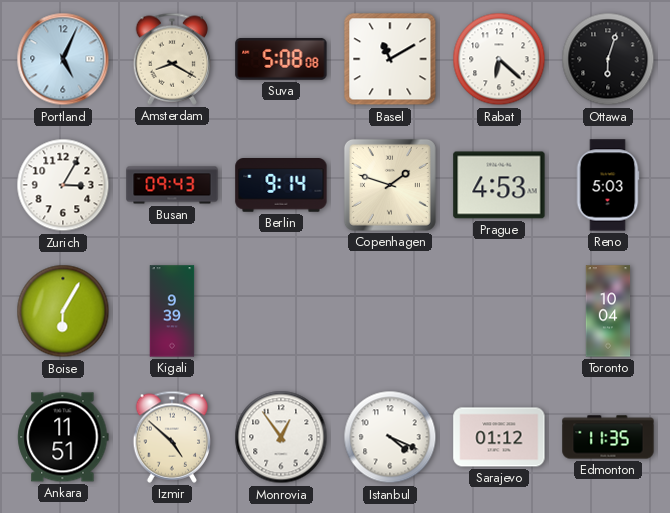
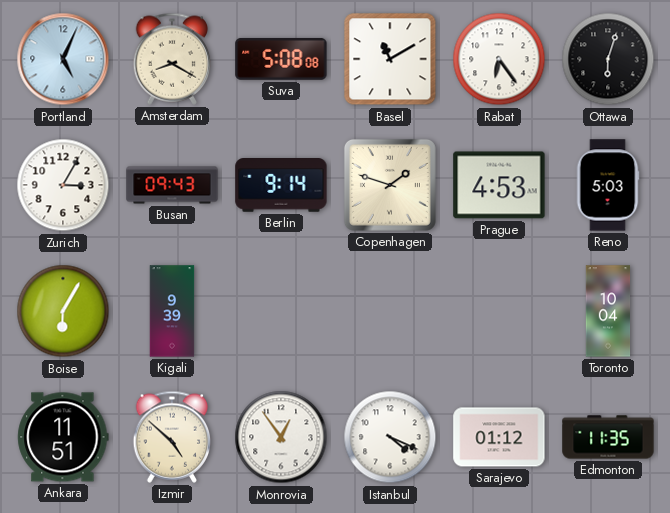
Rabat: 6:22 -> 6:24
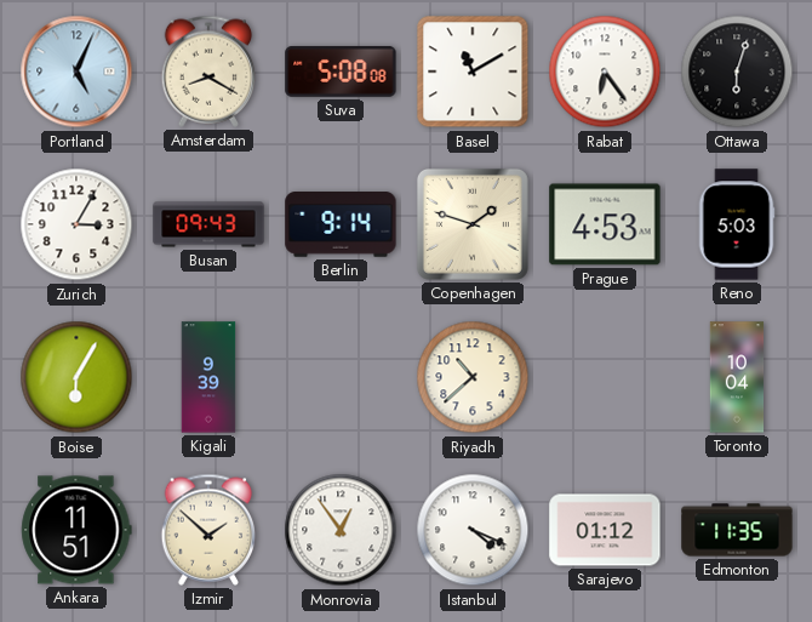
Riyadh: none -> 10:38
Izmir: 4:52 -> 1:52
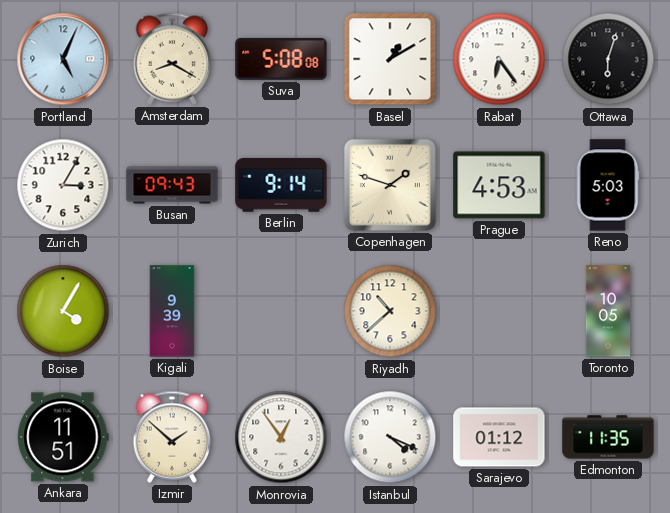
Basel: 11:10 -> 1:10
Boise: 6:05 -> 4:05
Toronto: 10:04 -> 10:05
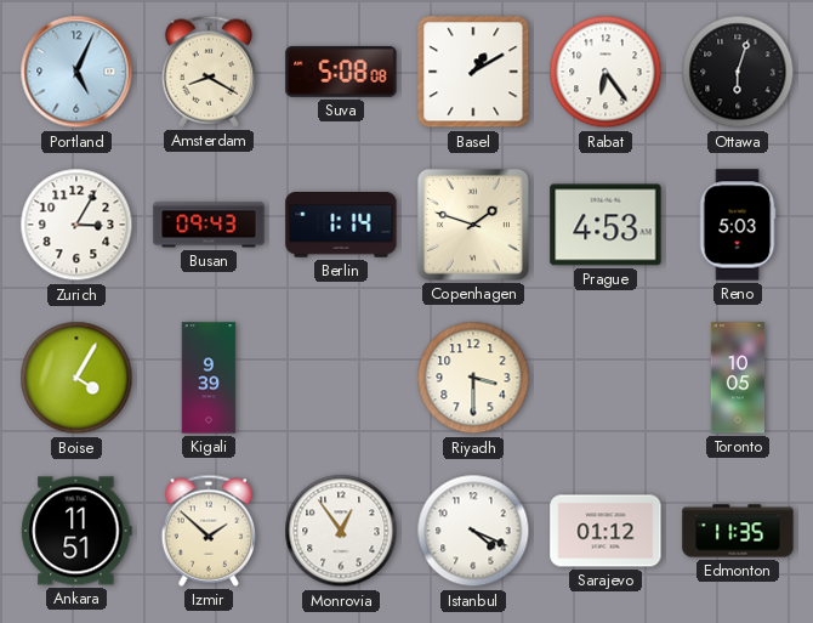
Berlin: 9:14 -> 1:14
Riyadh: 10:38 -> 3:30
